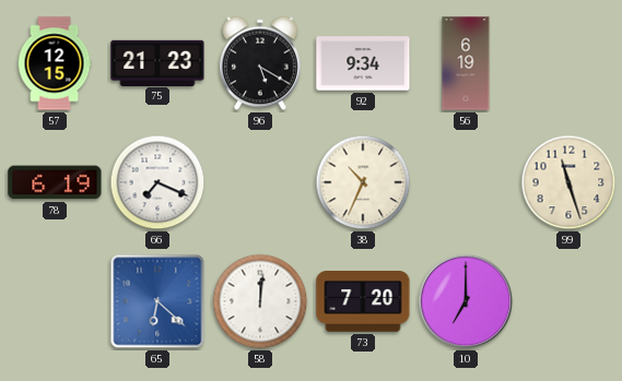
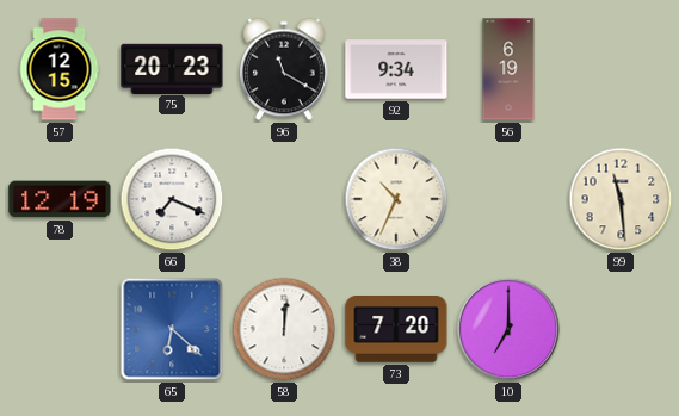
75: 21:23 -> 20:23
96: 5:20 -> 11:20
78: 6:19 -> 12:19
99: 11:27 -> 11:29
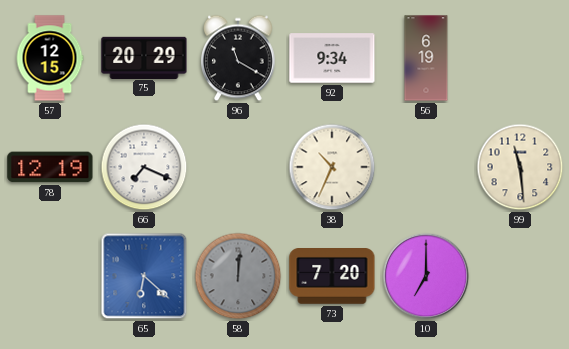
75: 20:23 -> 20:29
58 dial: white -> grey
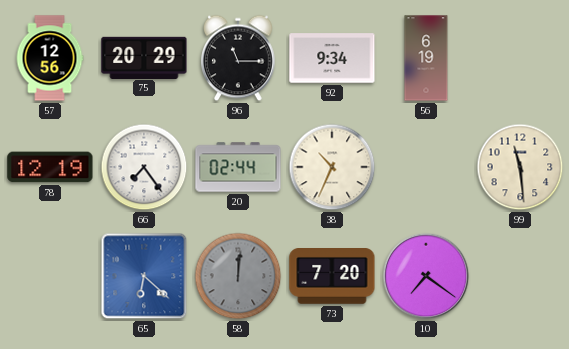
57: 12:15 -> 12:56
96: 11:20 -> 11:15
66: 7:19 -> 7:24
20: none -> 02:44
10: 7:00 -> 7:21
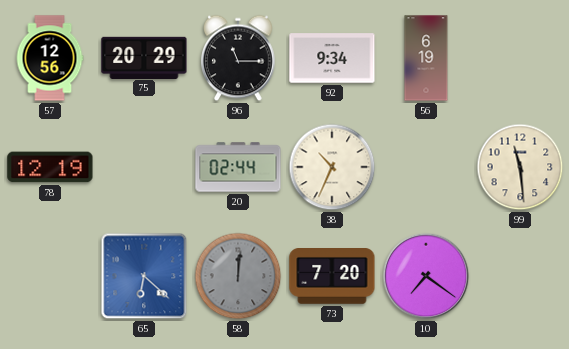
66: 7:24 -> none
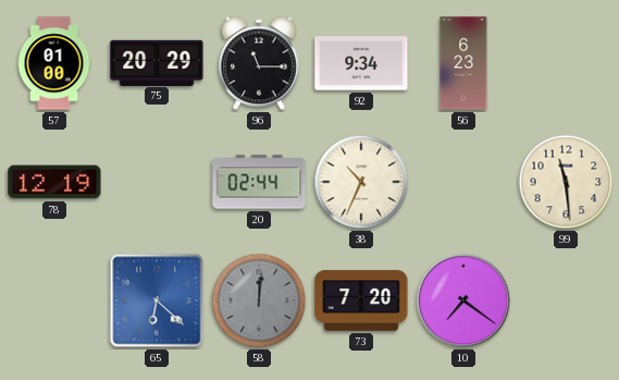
57: 12:56 -> 01:00
56: 6:19 -> 6:23
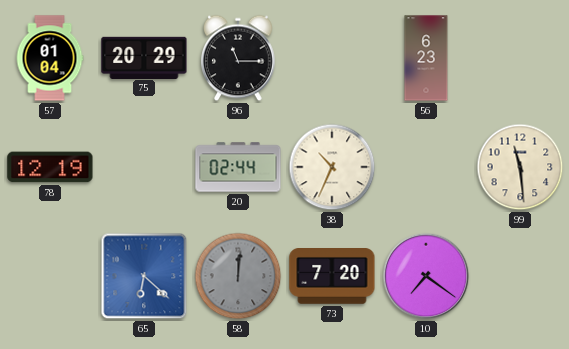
57: 01:00 -> 01:04
92: 9:34 -> none
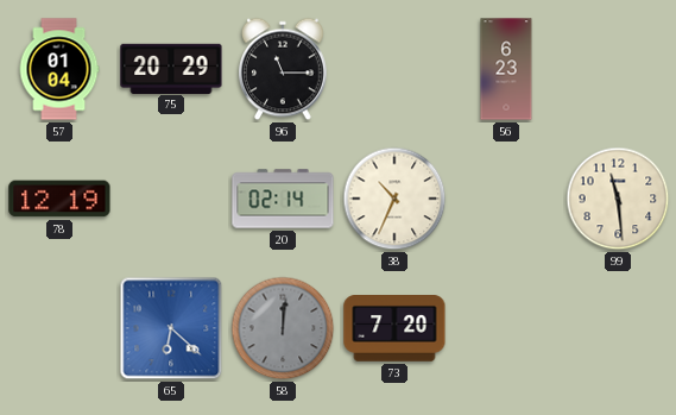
20: 02:44 -> 02:14
10: 7:21 -> none
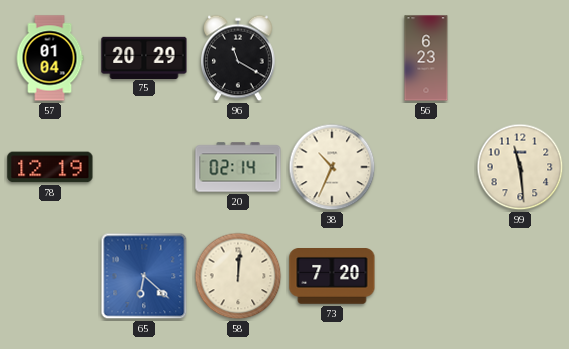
96: 11:15 -> 11:20
58 dial: grey -> cream
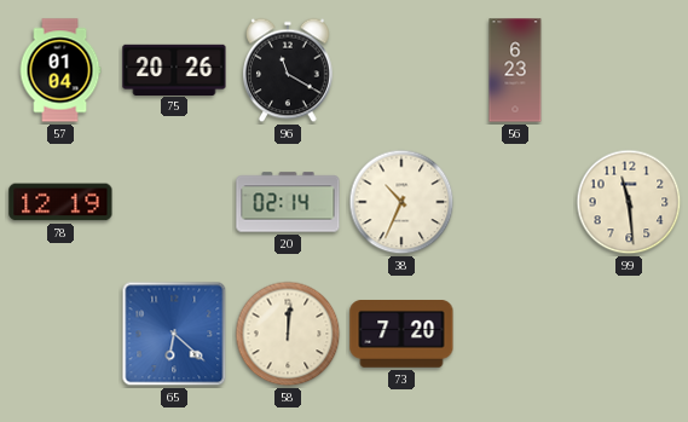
75: 20:29 -> 20:26
